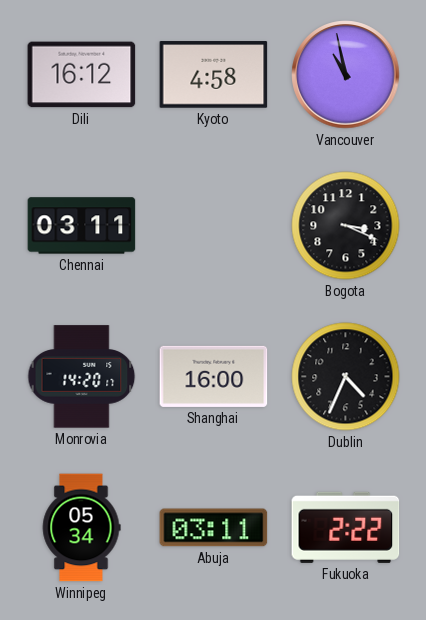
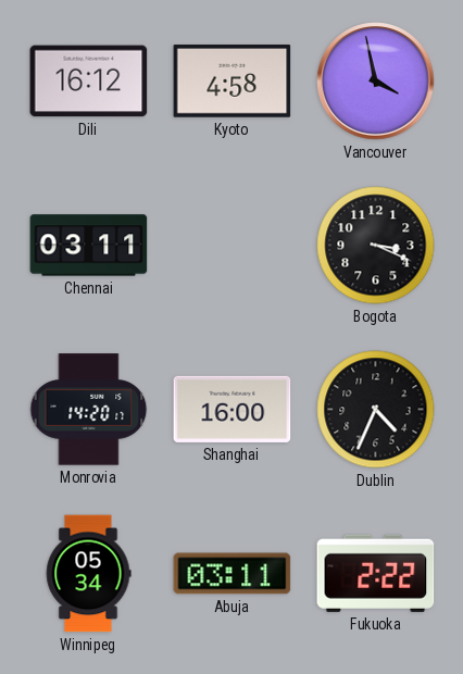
Vancouver: 10:58 -> 3:58
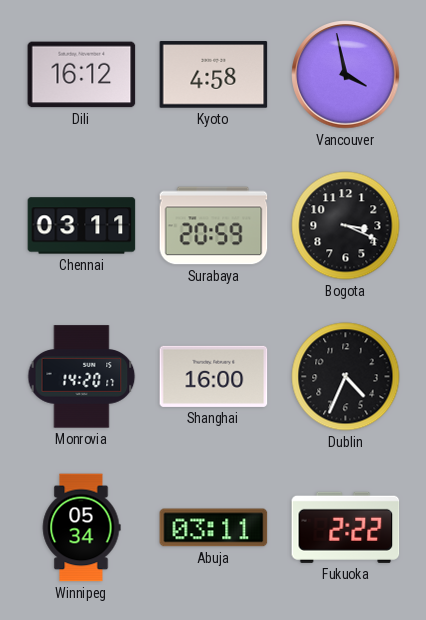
Surabaya: none -> 20:59
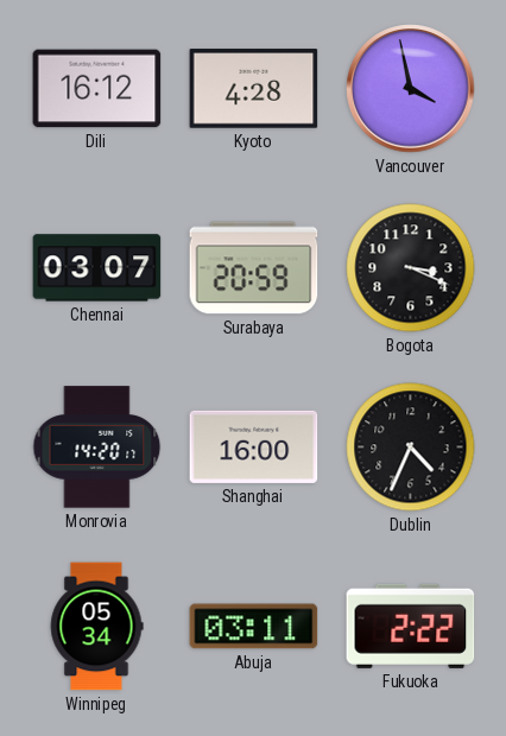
Kyoto: 4:58 -> 4:28
Chennai: 03:11 -> 03:07
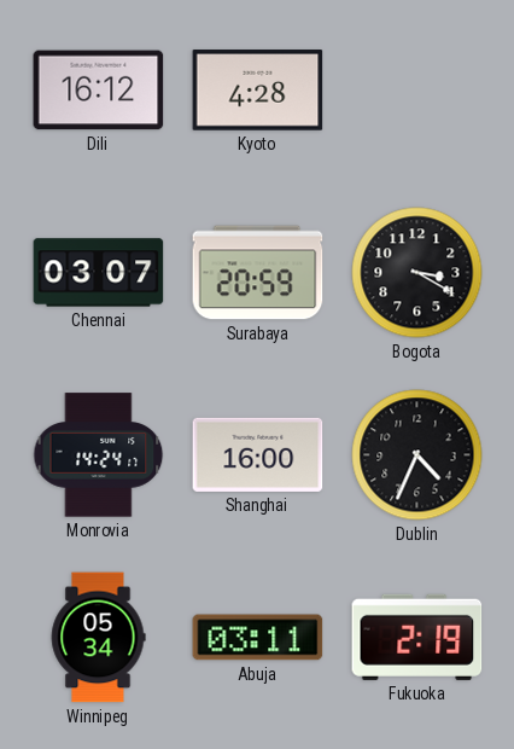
Vancouver: 3:58 -> none
Bogota: 3:19 -> 3:20
Monrovia: 14:20 -> 14:24
Fukuoka: 2:22 -> 2:19
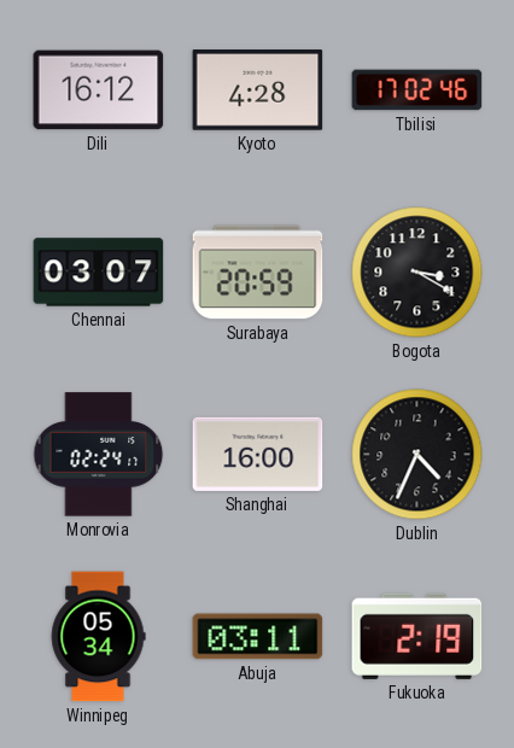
Tbilisi: none -> 17:02
Monrovia: 14:24 -> 02:24
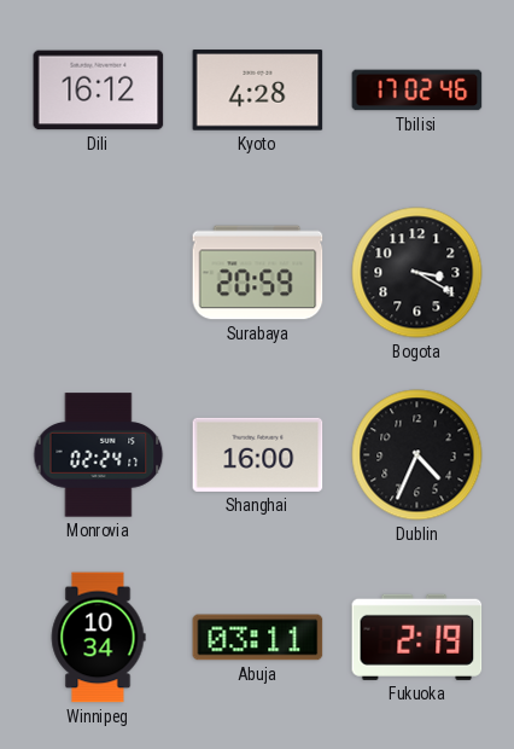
Chennai: 03:07 -> none
Winnipeg: 05:34 -> 10:34
